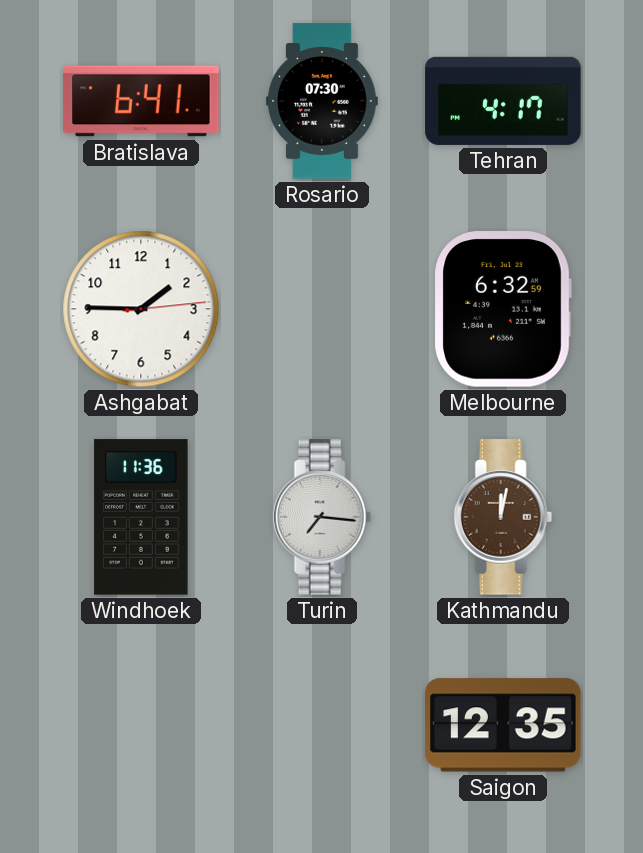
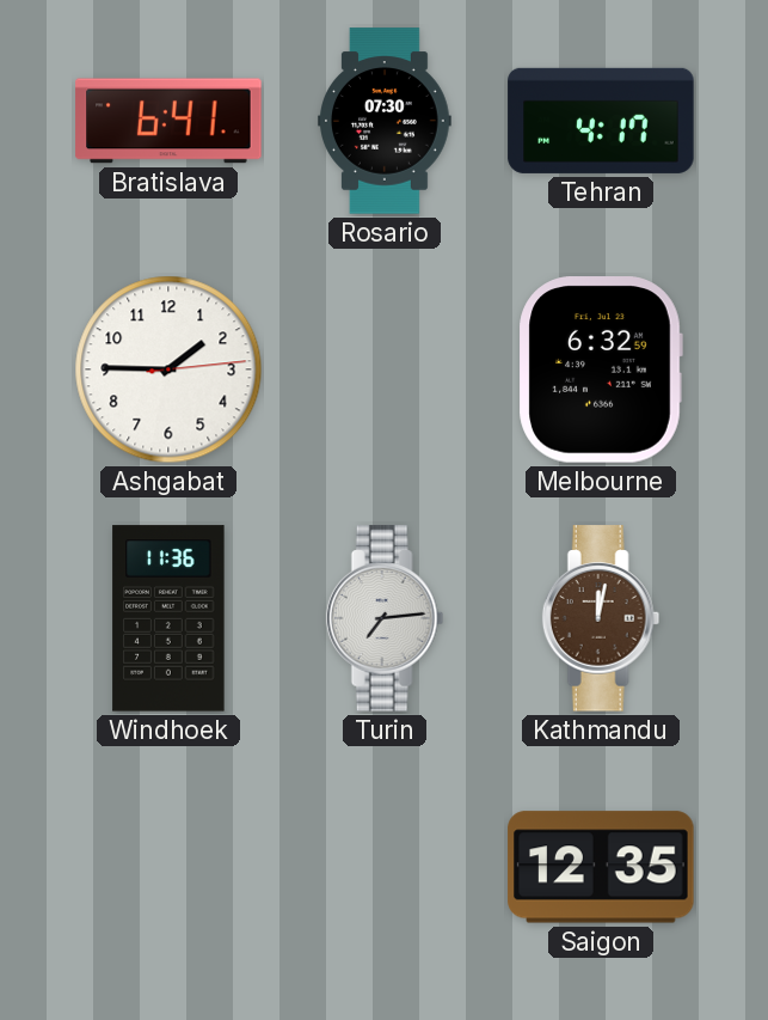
Turin: 7:16 -> 7:14
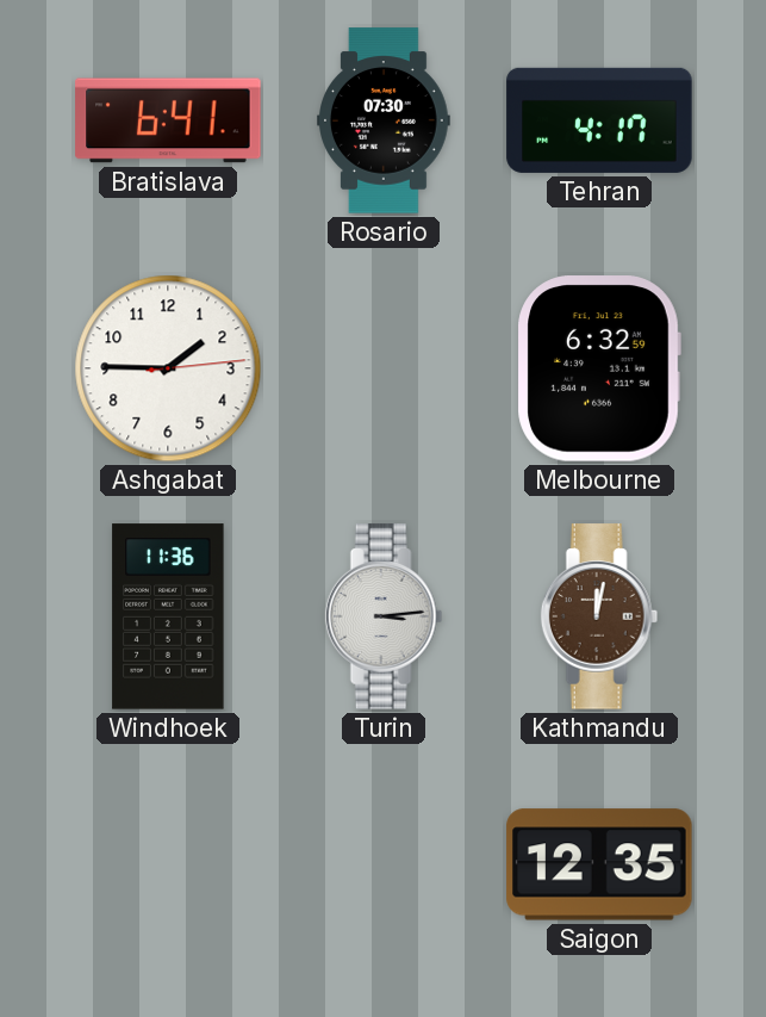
Turin: 7:14 -> 3:14
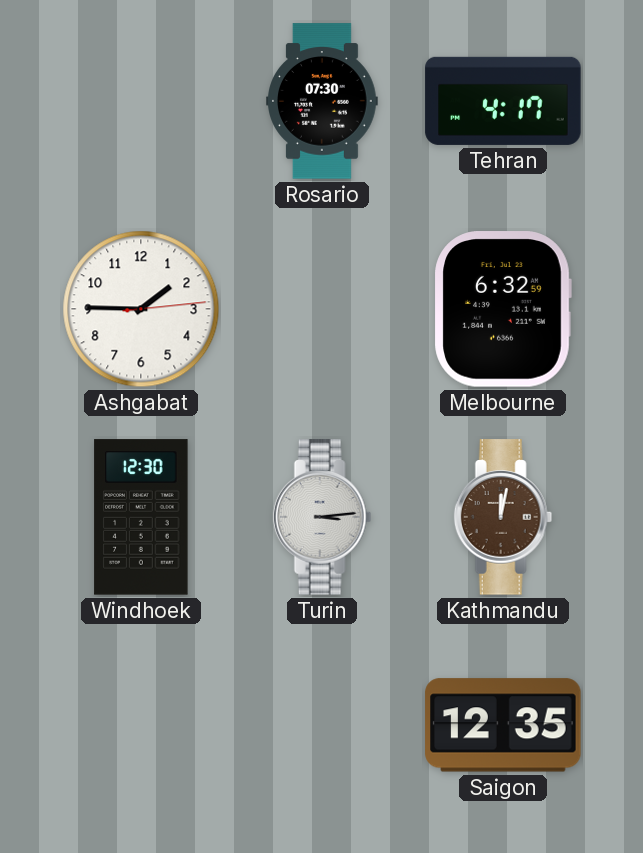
Bratislava: 6:41 -> none
Windhoek: 11:36 -> 12:30
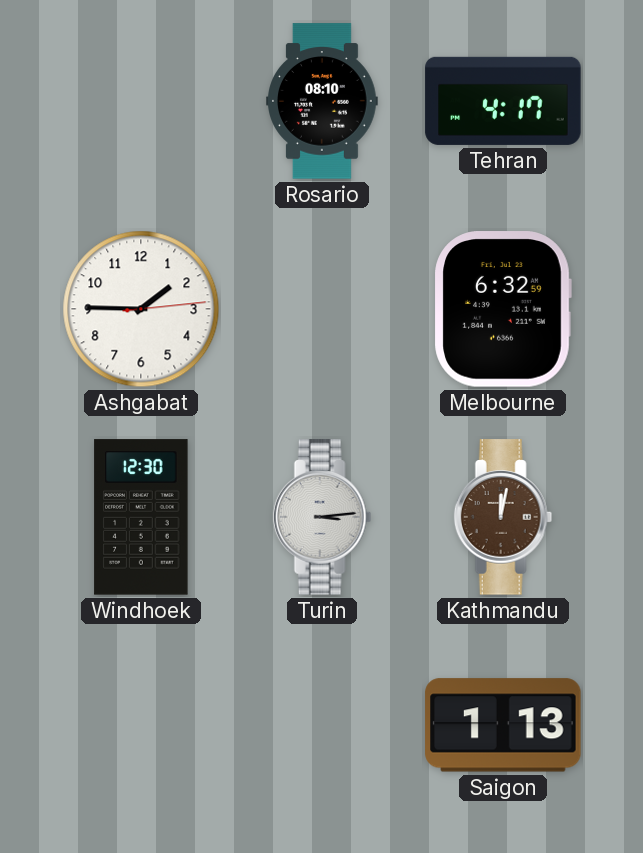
Rosario: 07:30 -> 08:10
Saigon: 12:35 -> 1:13
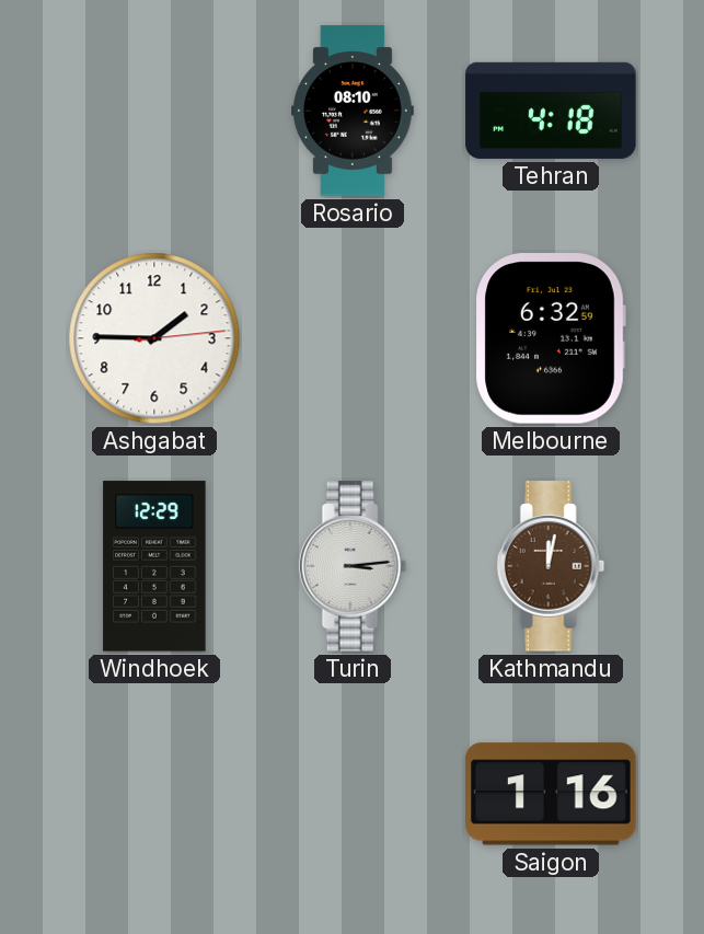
Tehran: 4:17 -> 4:18
Windhoek: 12:30 -> 12:29
Saigon: 1:13 -> 1:16
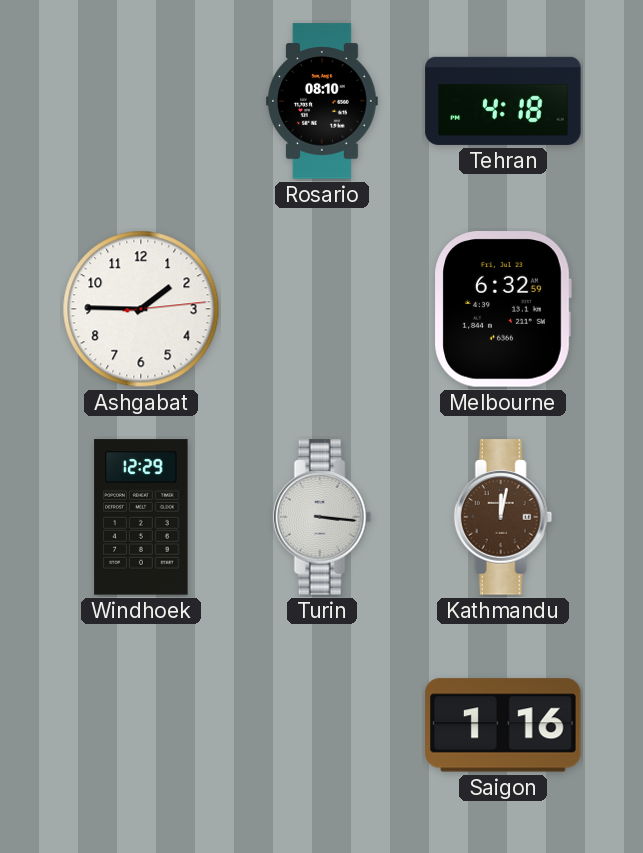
Turin: 3:14 -> 3:16
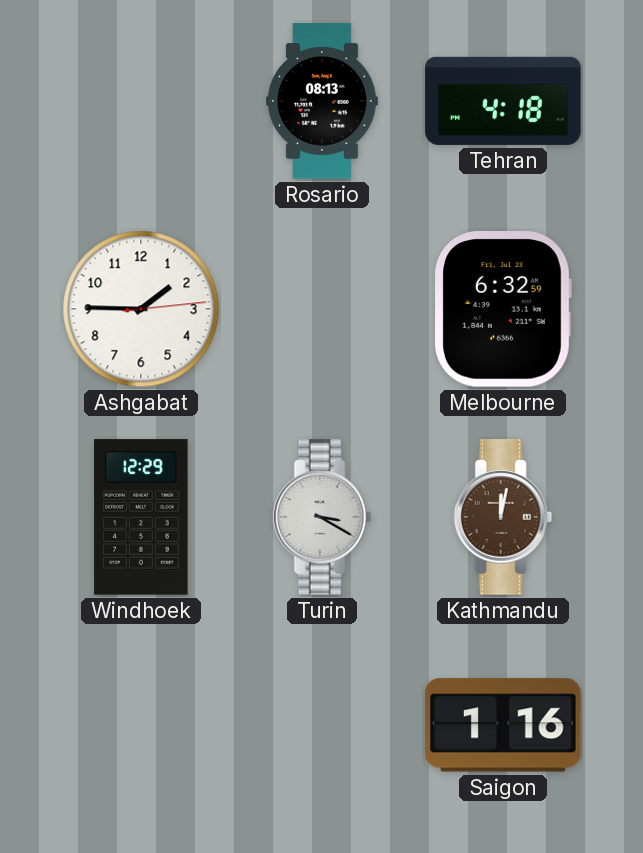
Rosario: 08:10 -> 08:13
Turin: 3:16 -> 3:20
